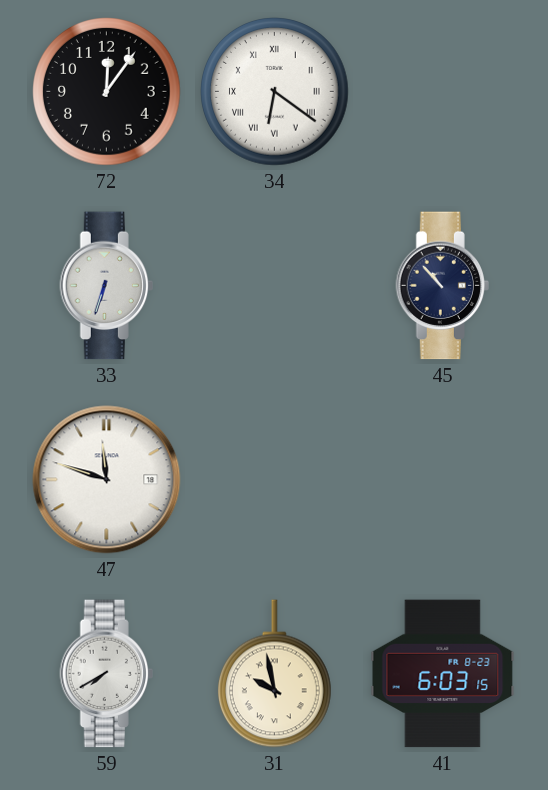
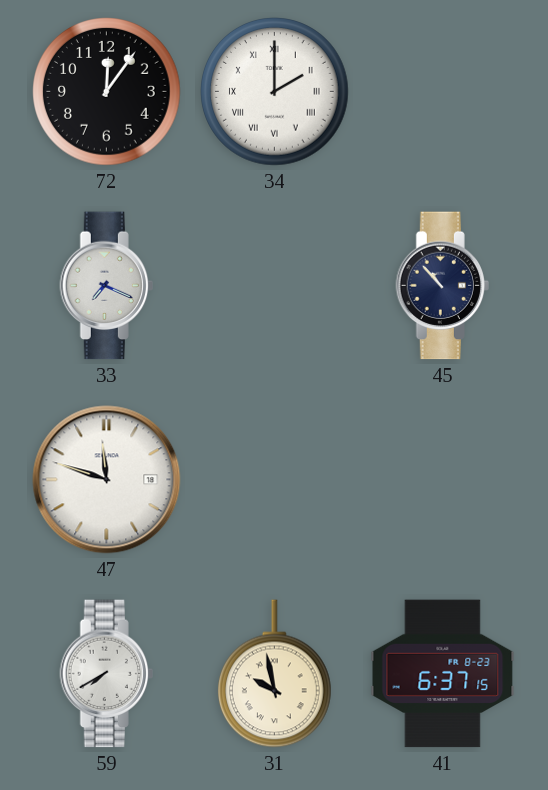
34: 6:21 -> 2:00
33: 6:33 -> 7:19
41: 6:03 -> 6:37
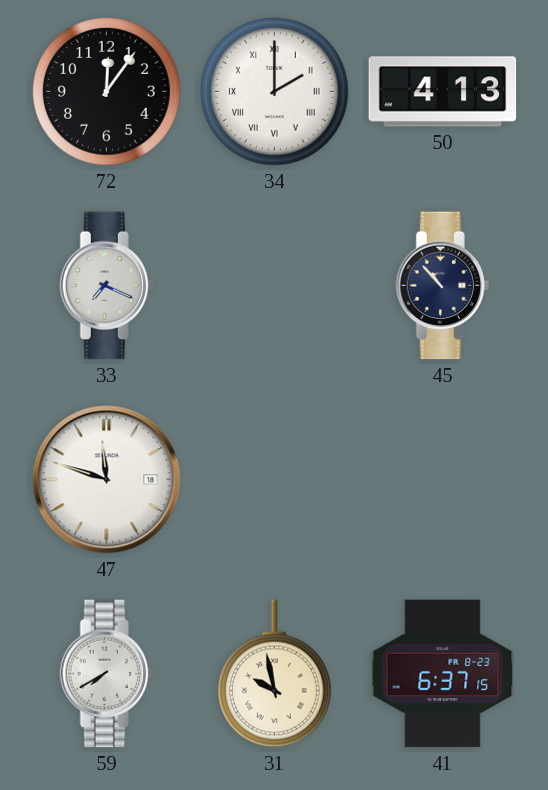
50: none -> 4:13
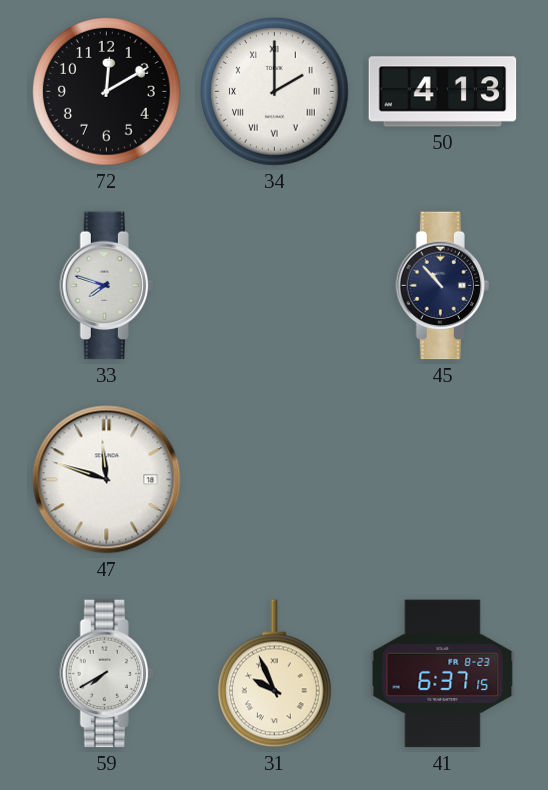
72: 12:06 -> 12:10
33: 7:19 -> 7:48
31: 9:58 -> 9:56
